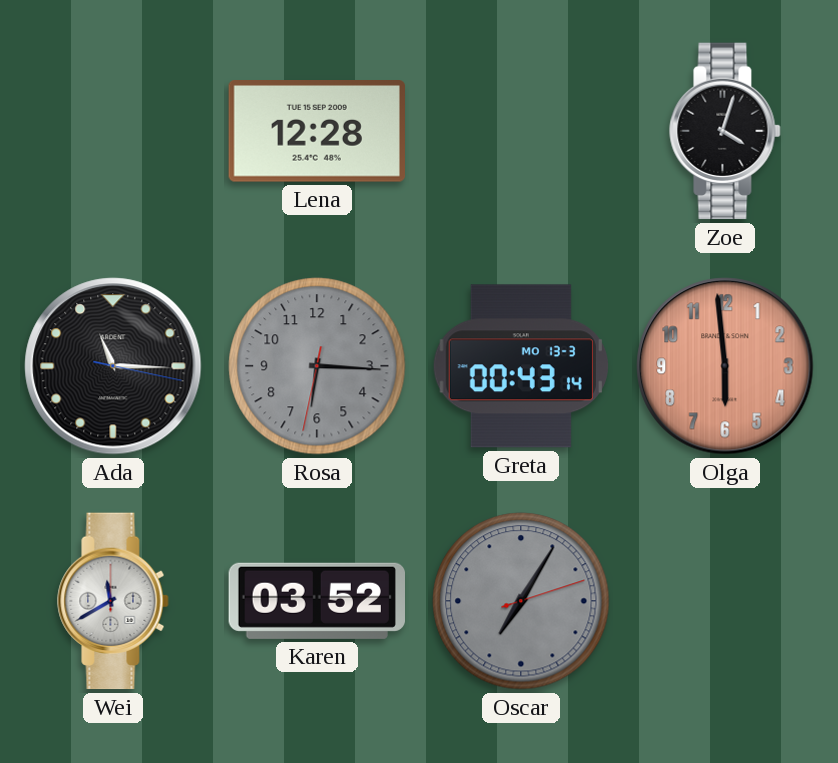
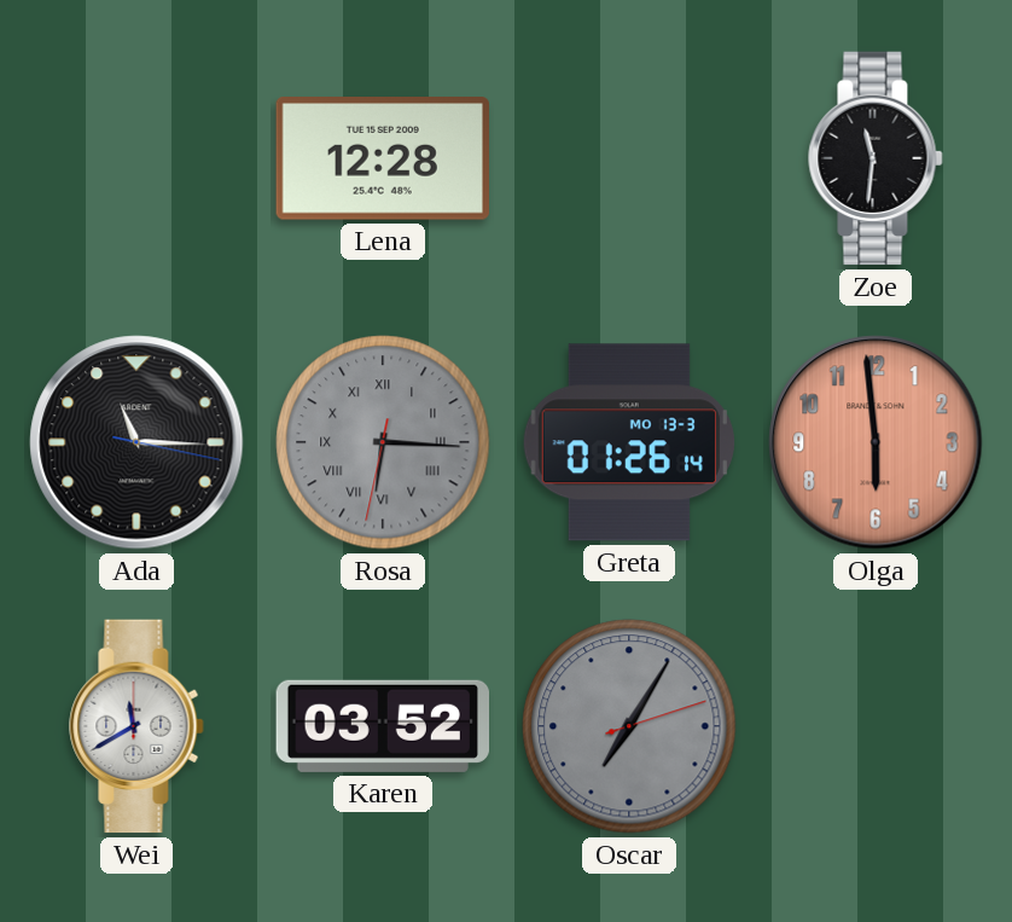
Zoe: 4:03 -> 11:31
Rosa numerals: Arabic -> Roman
Greta: 00:43 -> 01:26
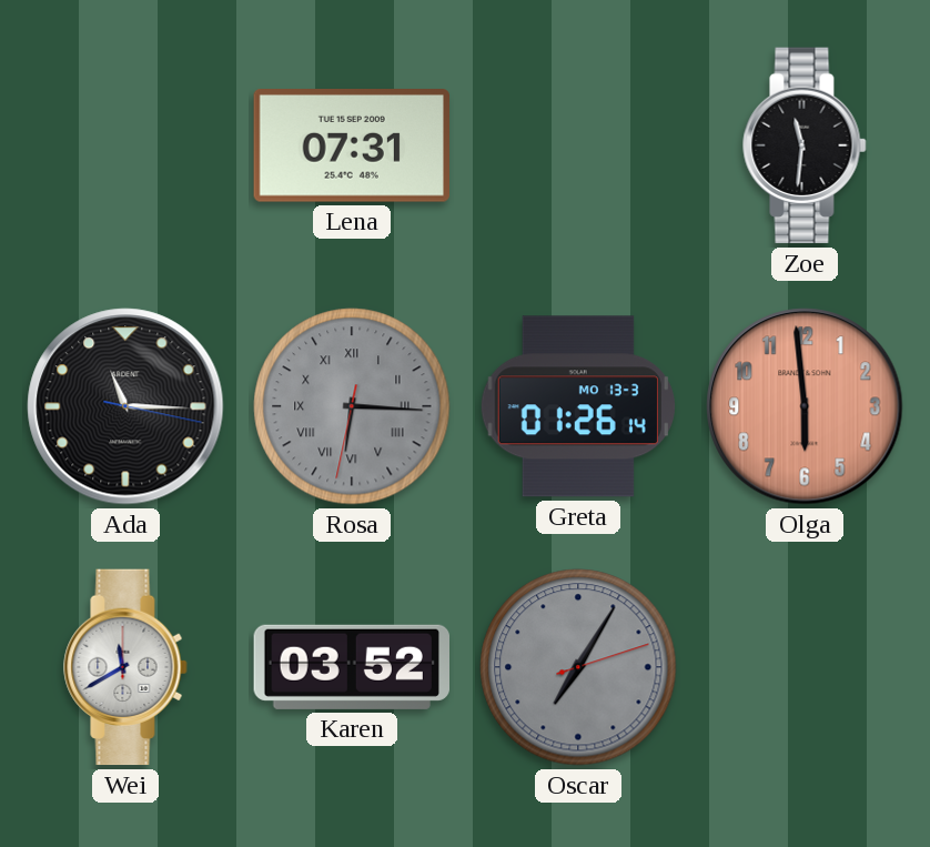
Lena: 12:28 -> 07:31
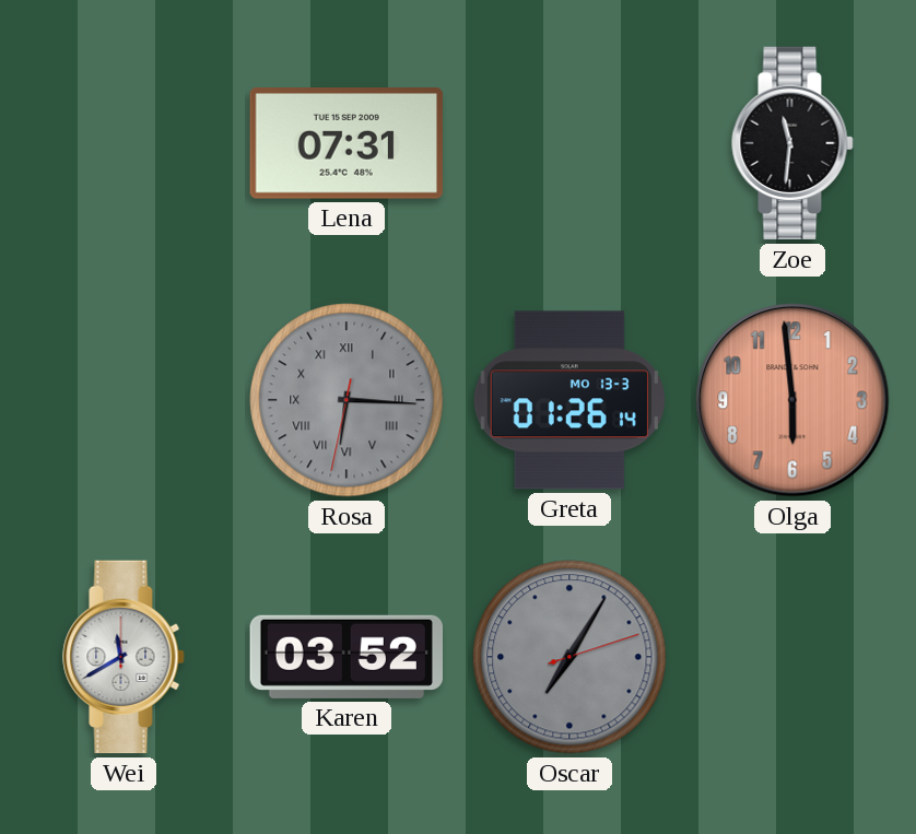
Ada: 11:15 -> none
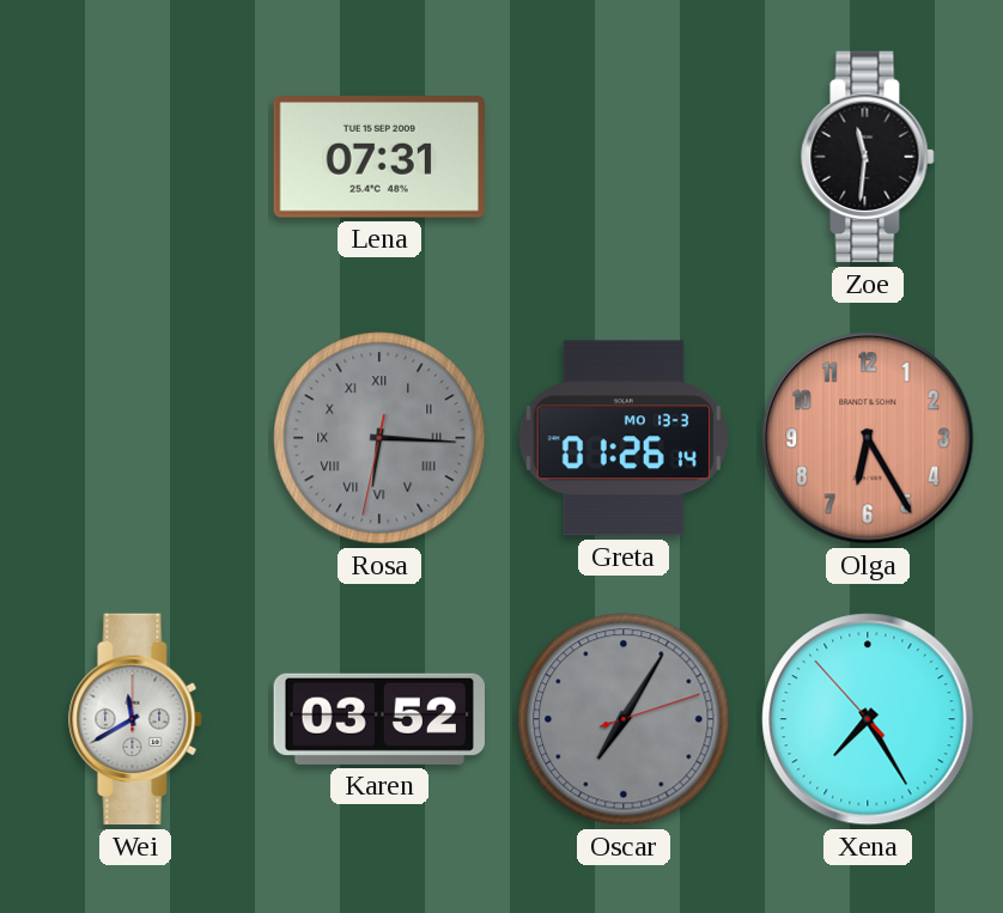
Olga: 5:59 -> 6:25
Xena: none -> 7:24
